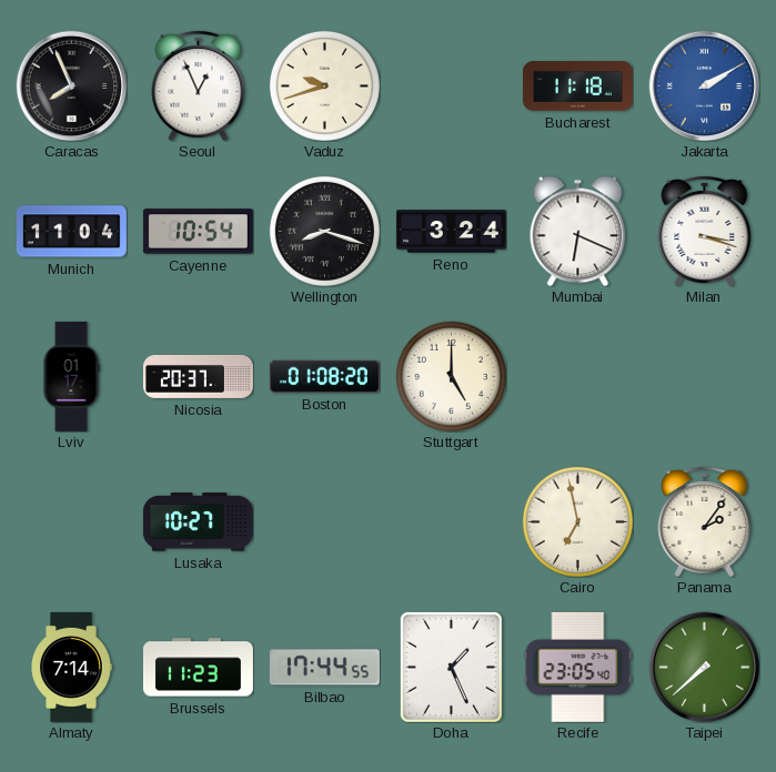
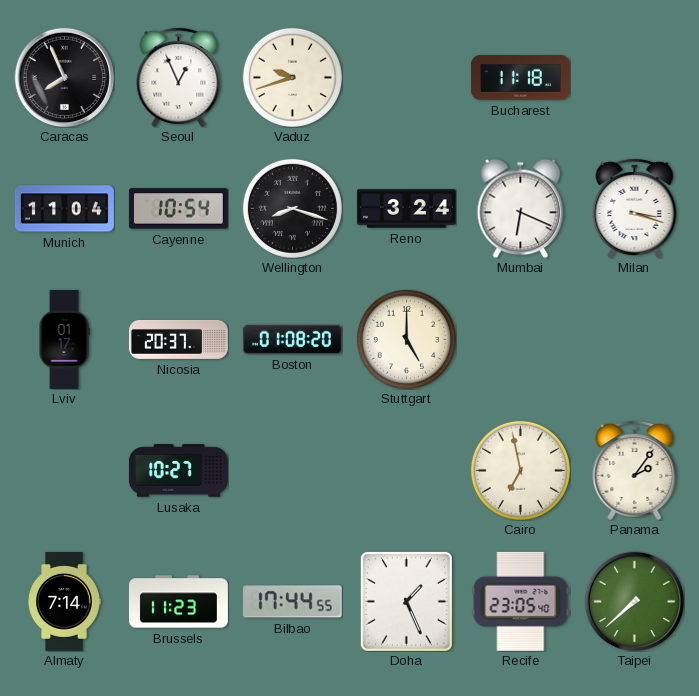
Jakarta: 2:10 -> none
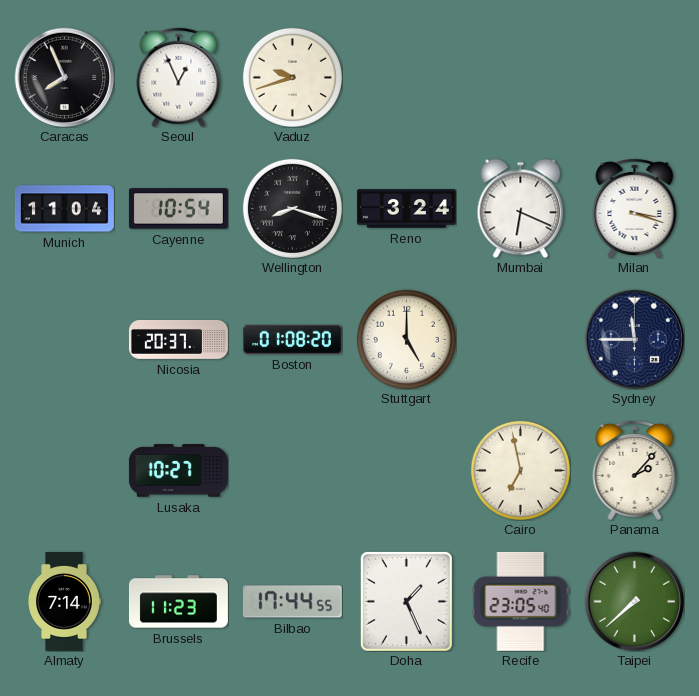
Bucharest: 11:18 -> none
Lviv: 01:17 -> none
Sydney: none -> 11:45
Panama: 2:06 -> 2:07
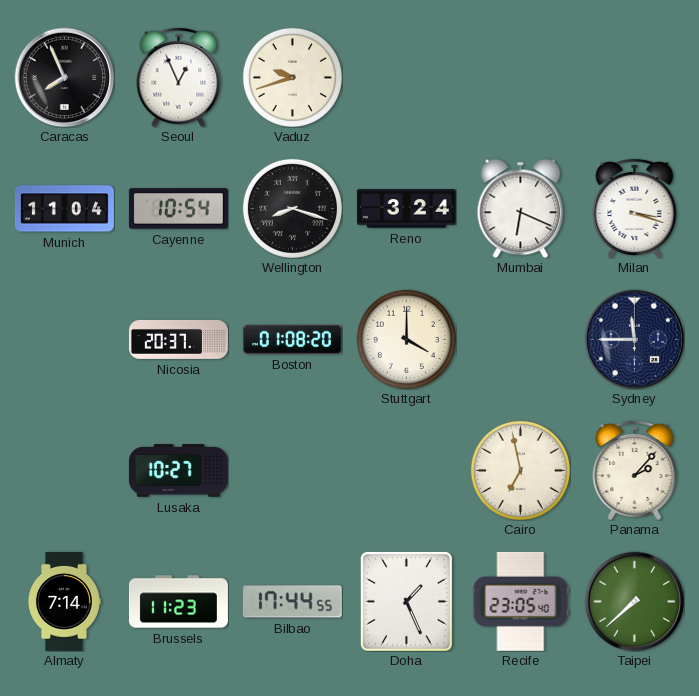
Stuttgart: 5:00 -> 4:00
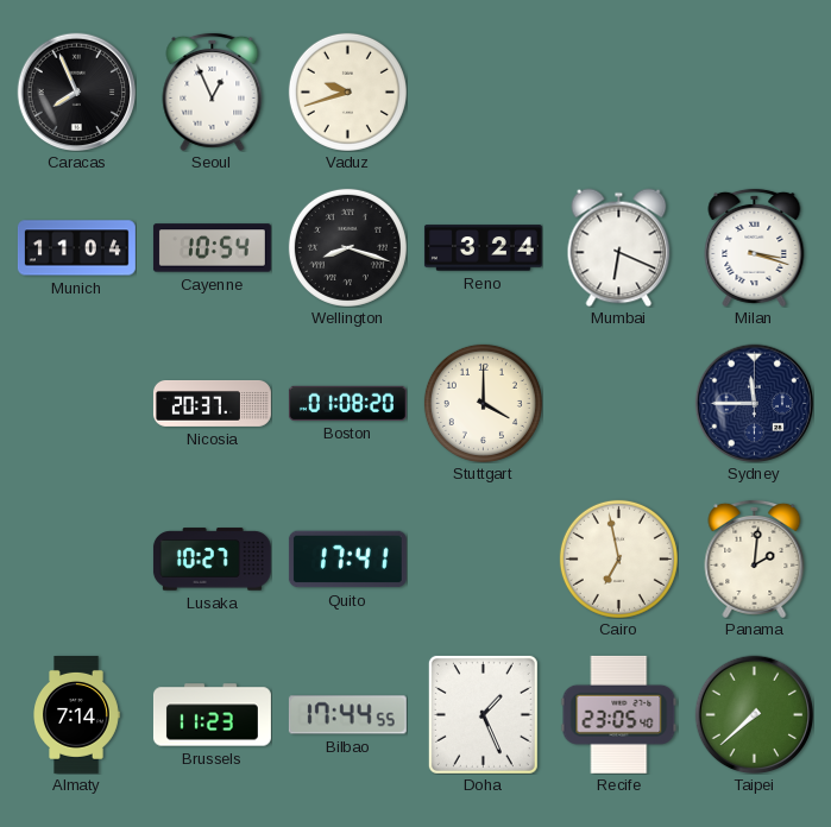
Quito: none -> 17:41
Panama: 2:07 -> 2:01
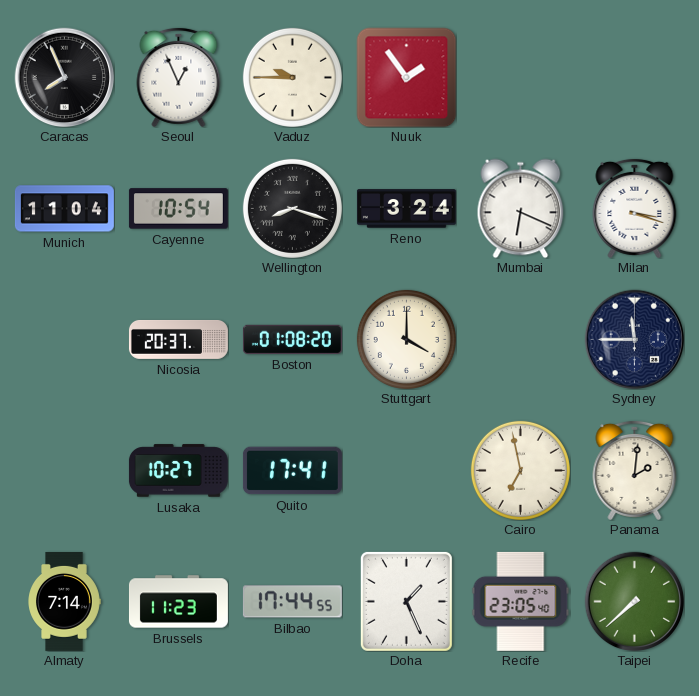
Vaduz: 9:42 -> 9:45
Nuuk: none -> 1:54
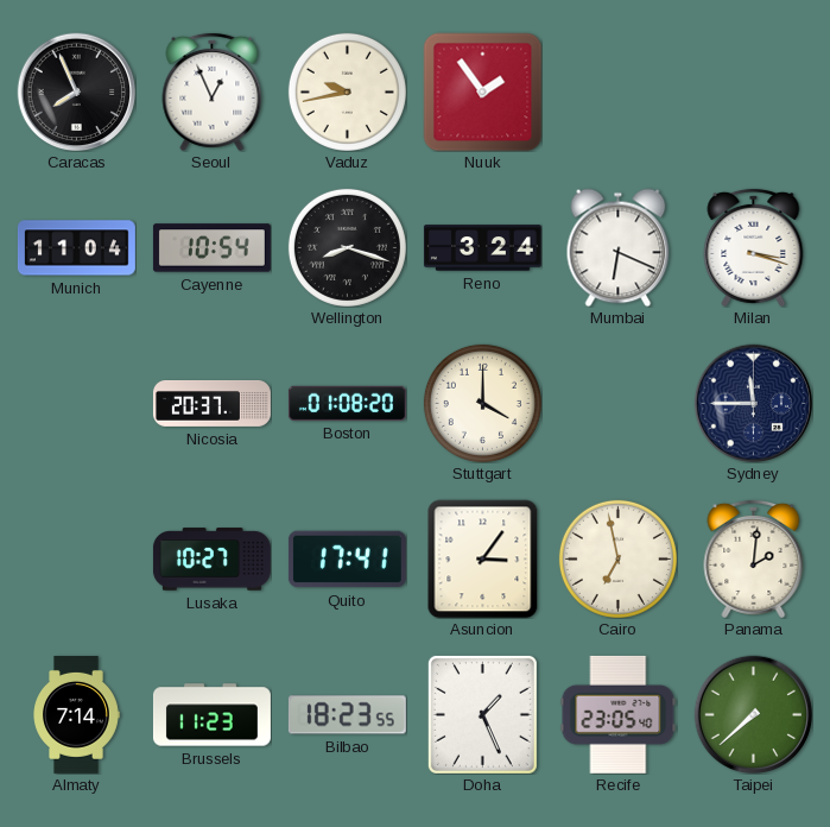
Vaduz: 9:45 -> 9:43
Asuncion: none -> 3:06
Bilbao: 17:44 -> 18:23
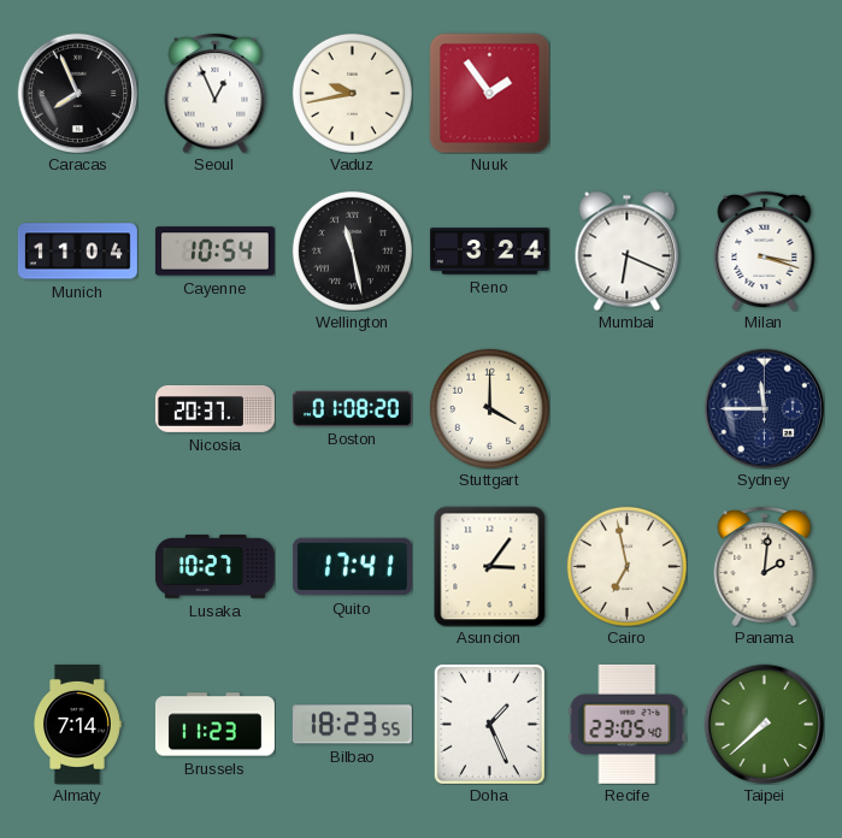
Wellington: 8:18 -> 11:28
